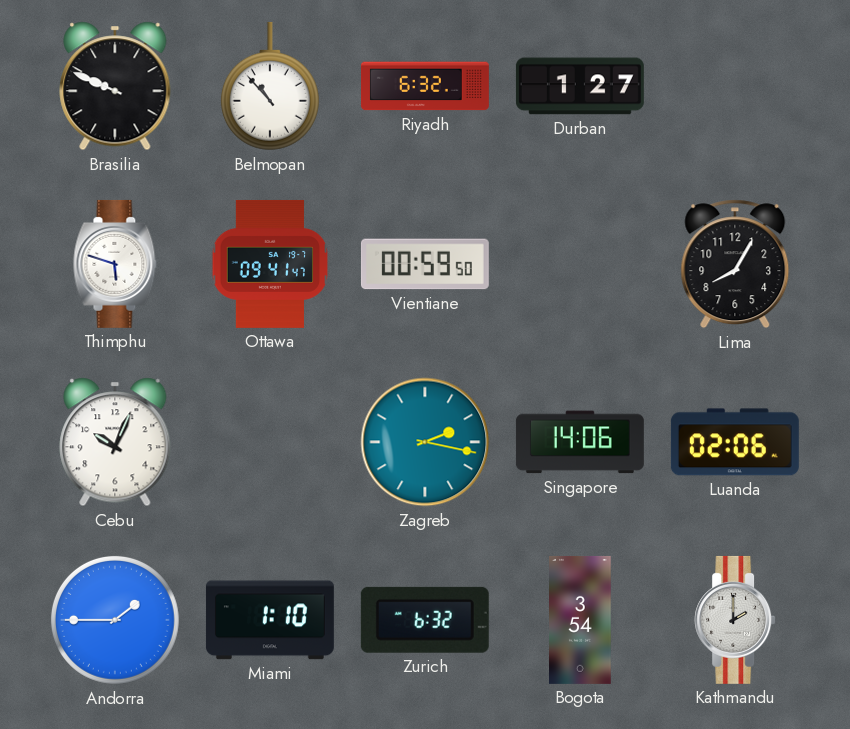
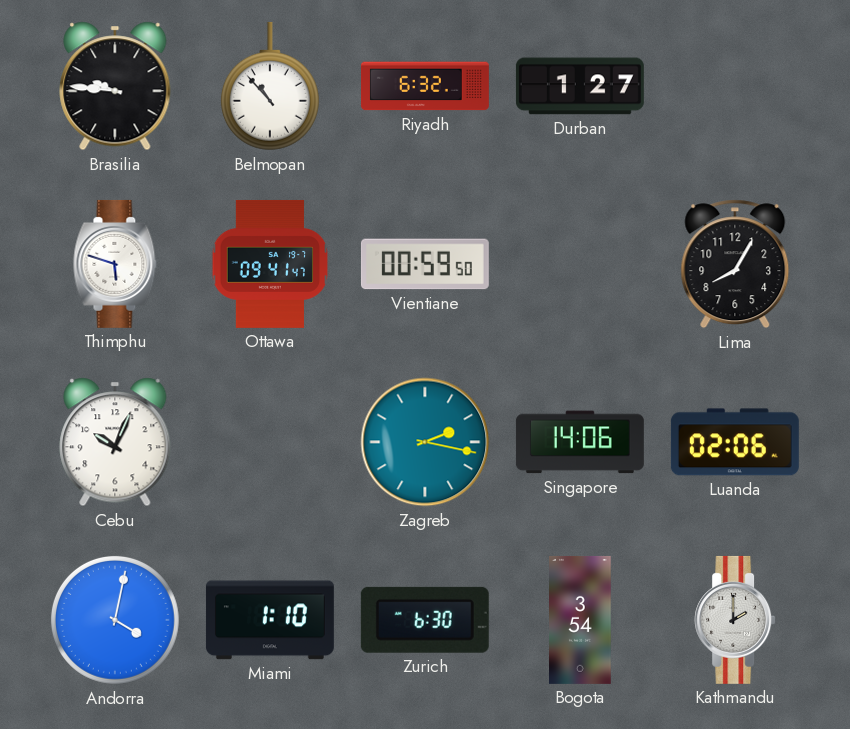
Brasilia: 9:49 -> 9:46
Andorra: 1:45 -> 4:02
Zurich: 6:32 -> 6:30
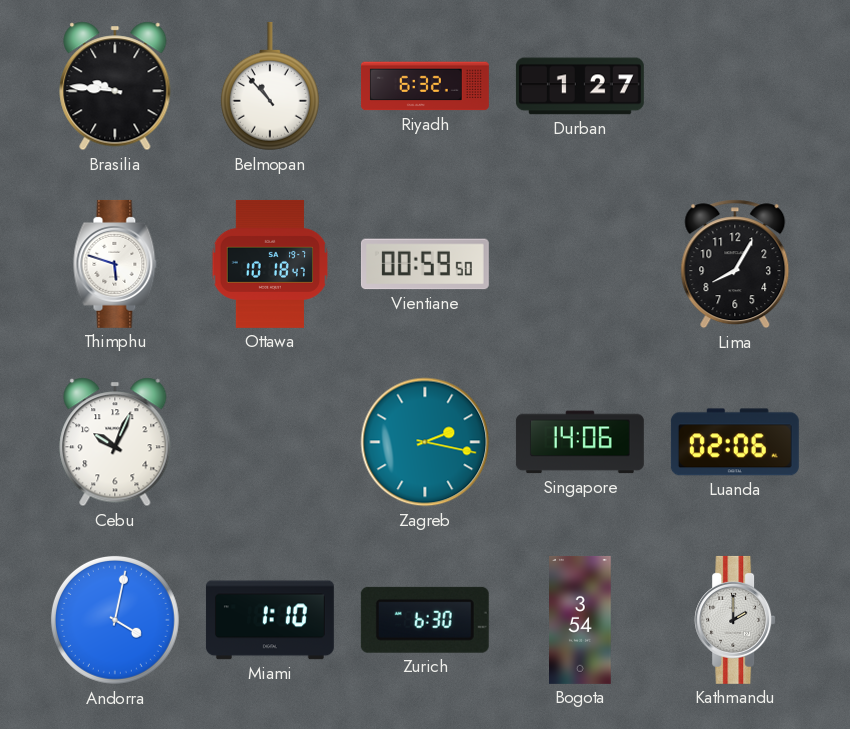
Ottawa: 09:41 -> 10:18
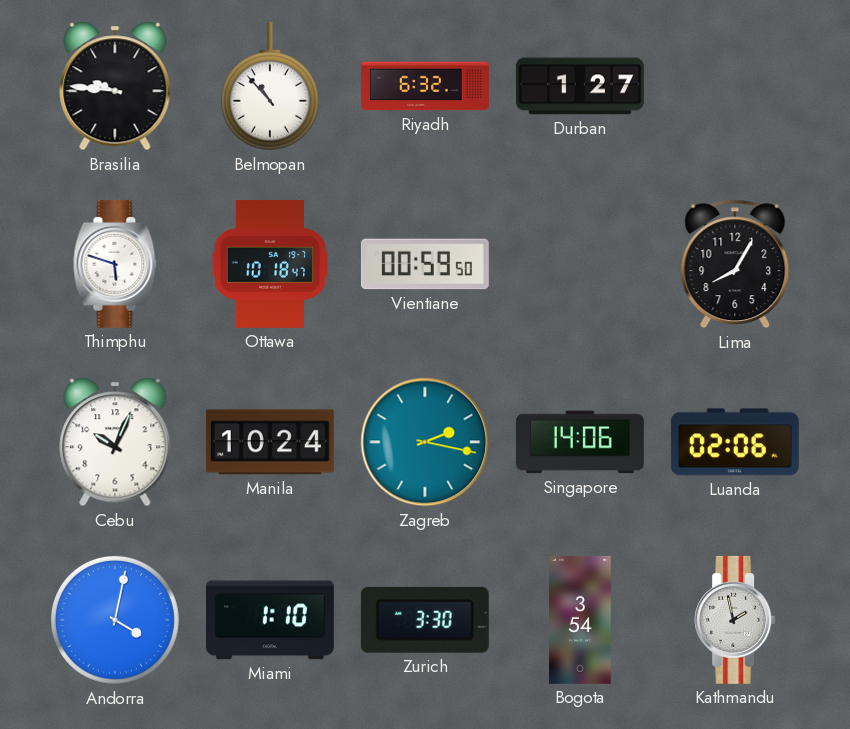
Manila: none -> 10:24
Zurich: 6:30 -> 3:30
Kathmandu: 2:00 -> 1:58
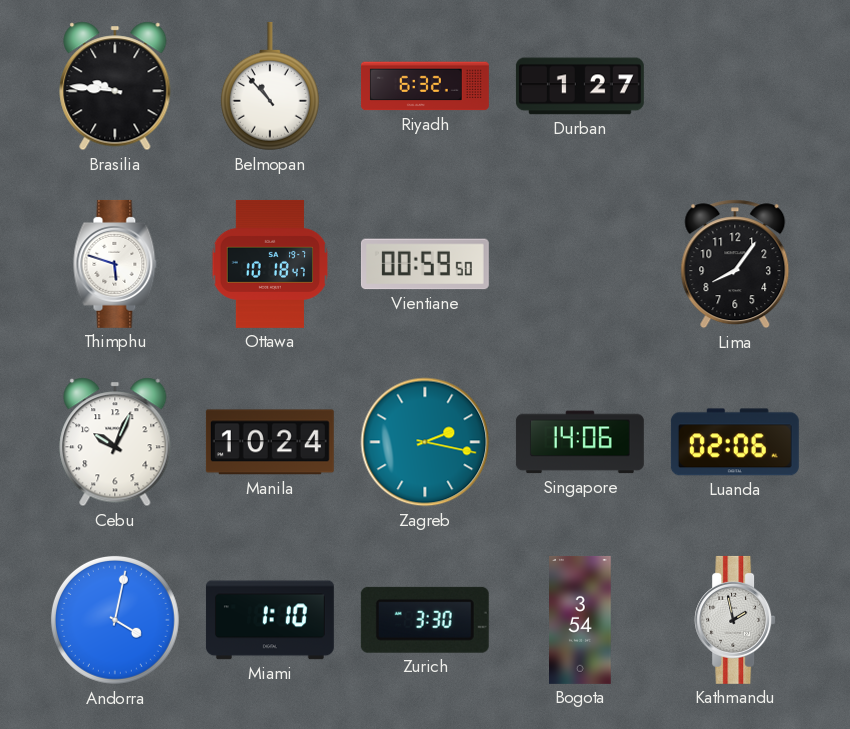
Lima: 8:05 -> 8:06
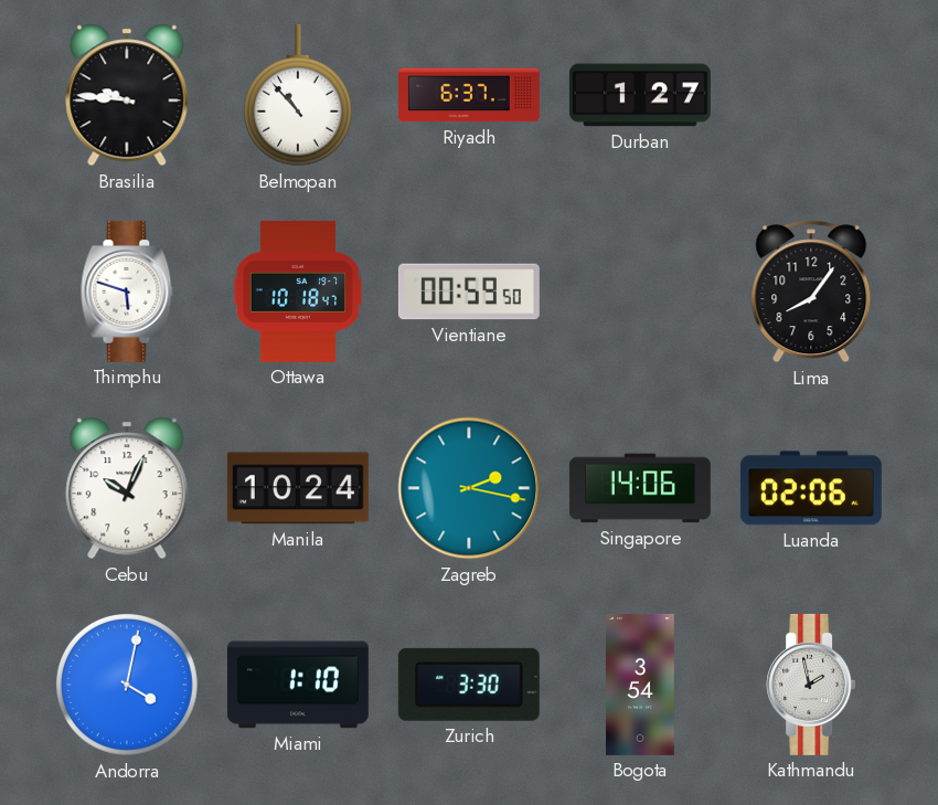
Riyadh: 6:32 -> 6:37
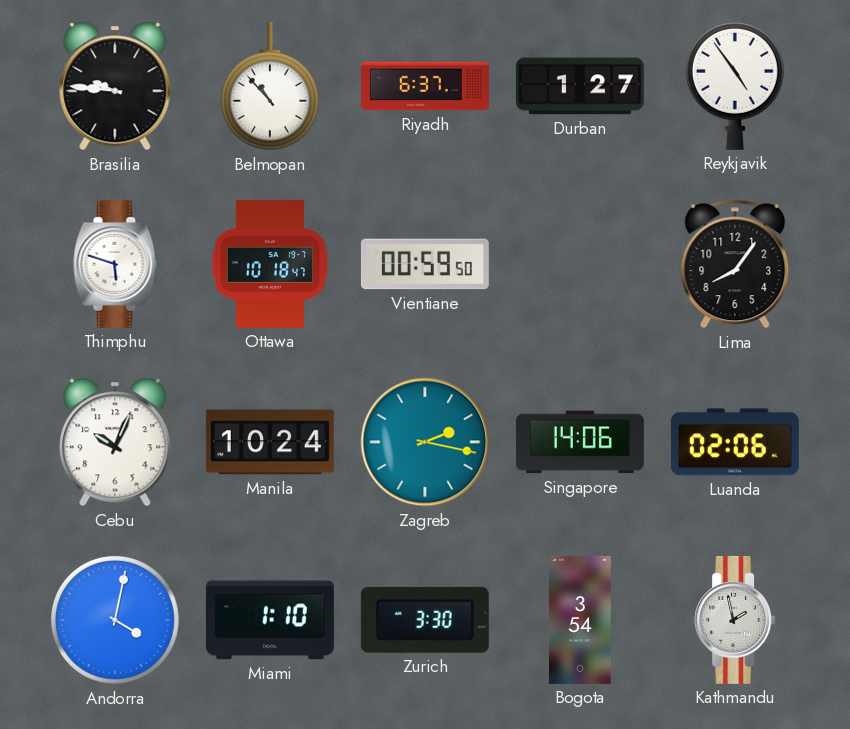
Reykjavik: none -> 4:54
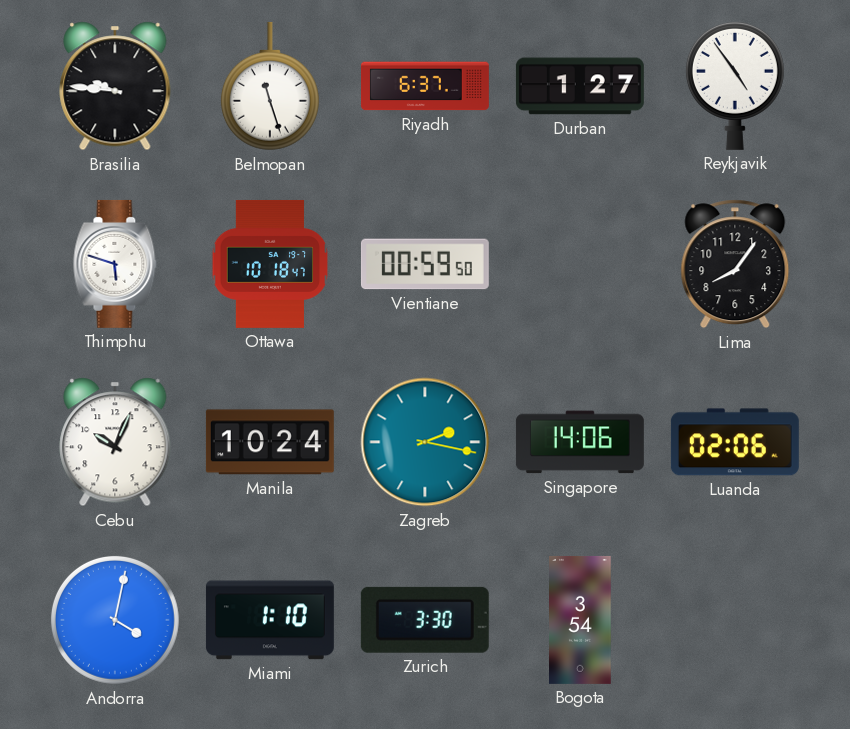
Belmopan: 10:53 -> 11:27
Kathmandu: 1:58 -> none
